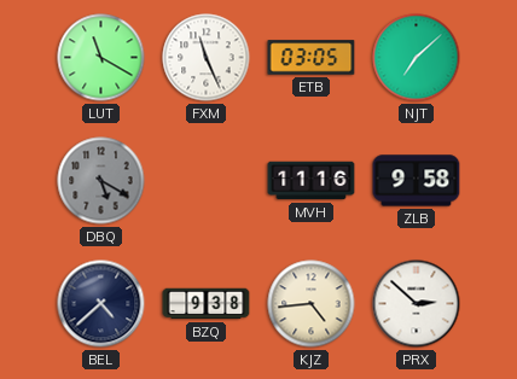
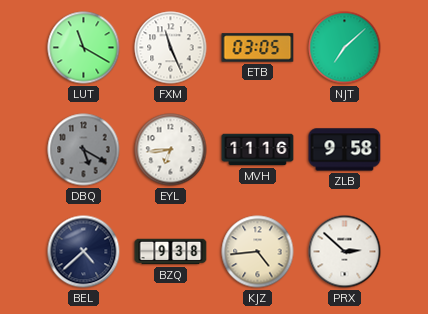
EYL: none -> 6:44
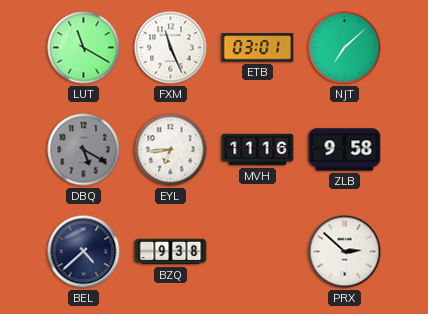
ETB: 03:05 -> 03:01
KJZ: 4:44 -> none
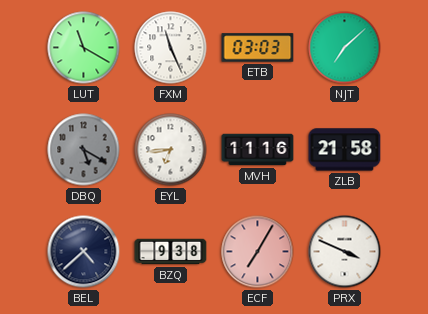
ETB: 03:01 -> 03:03
ZLB: 9:58 -> 21:58
ECF: none -> 7:05
PRX: 2:52 -> 3:49
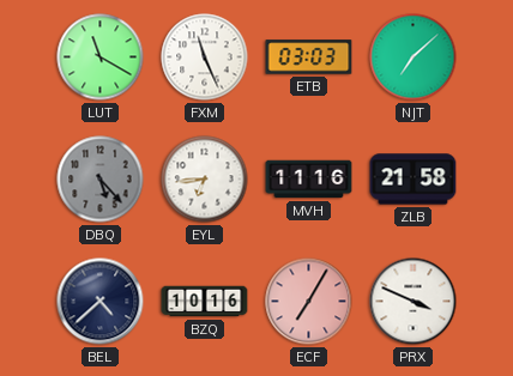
DBQ: 5:20 -> 5:23
BZQ: 9:38 -> 10:16
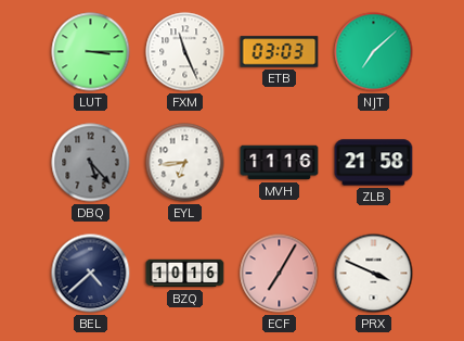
LUT: 11:20 -> 3:15
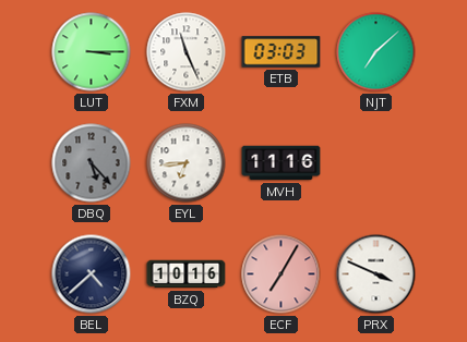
ZLB: 21:58 -> none
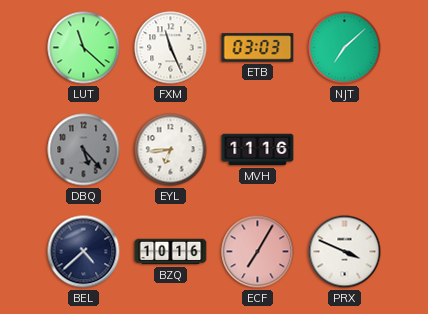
LUT: 3:15 -> 11:22
